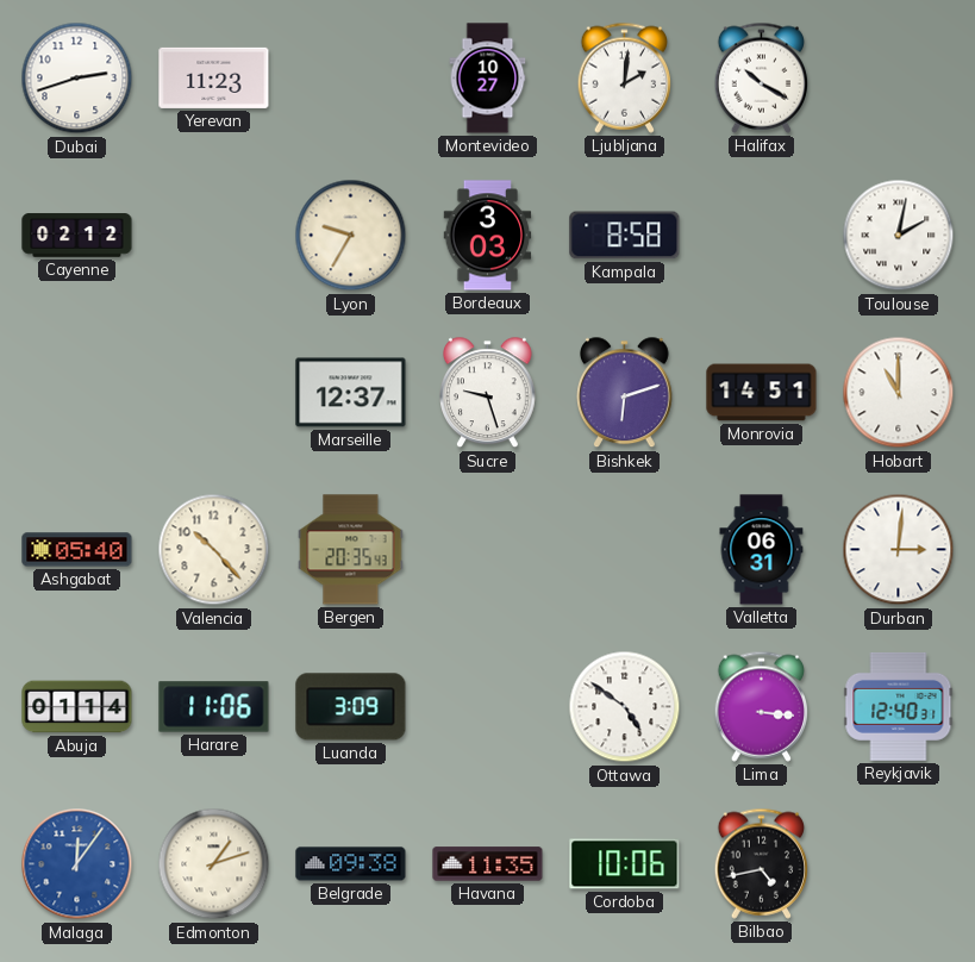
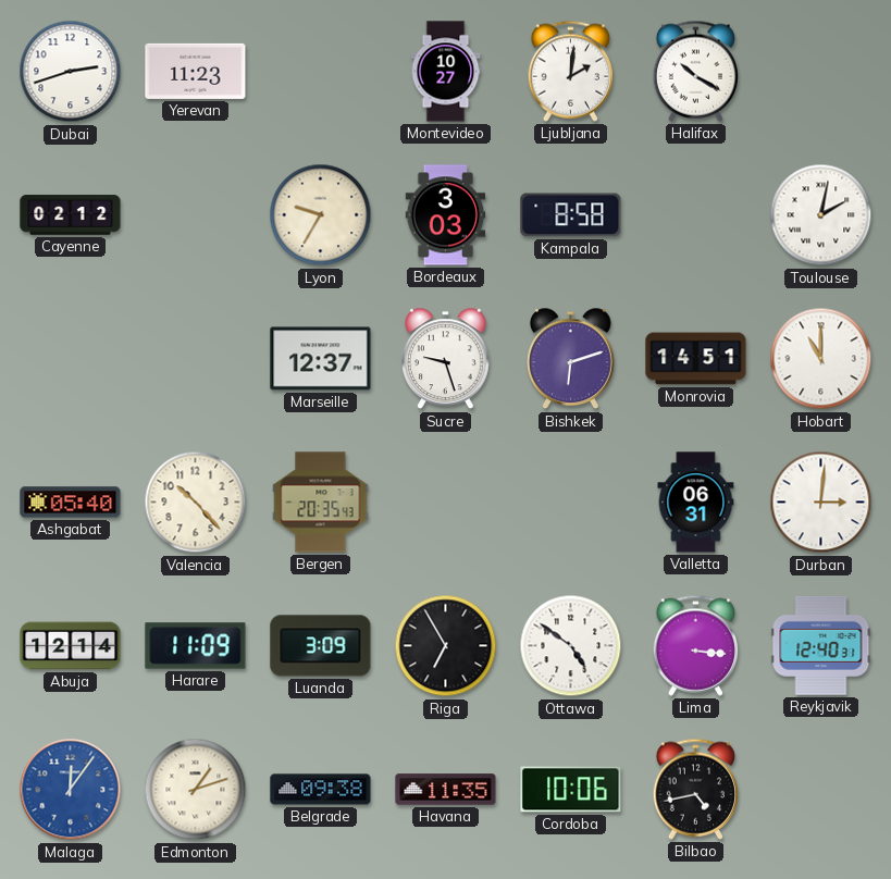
Abuja: 01:14 -> 12:14
Harare: 11:06 -> 11:09
Riga: none -> 6:55
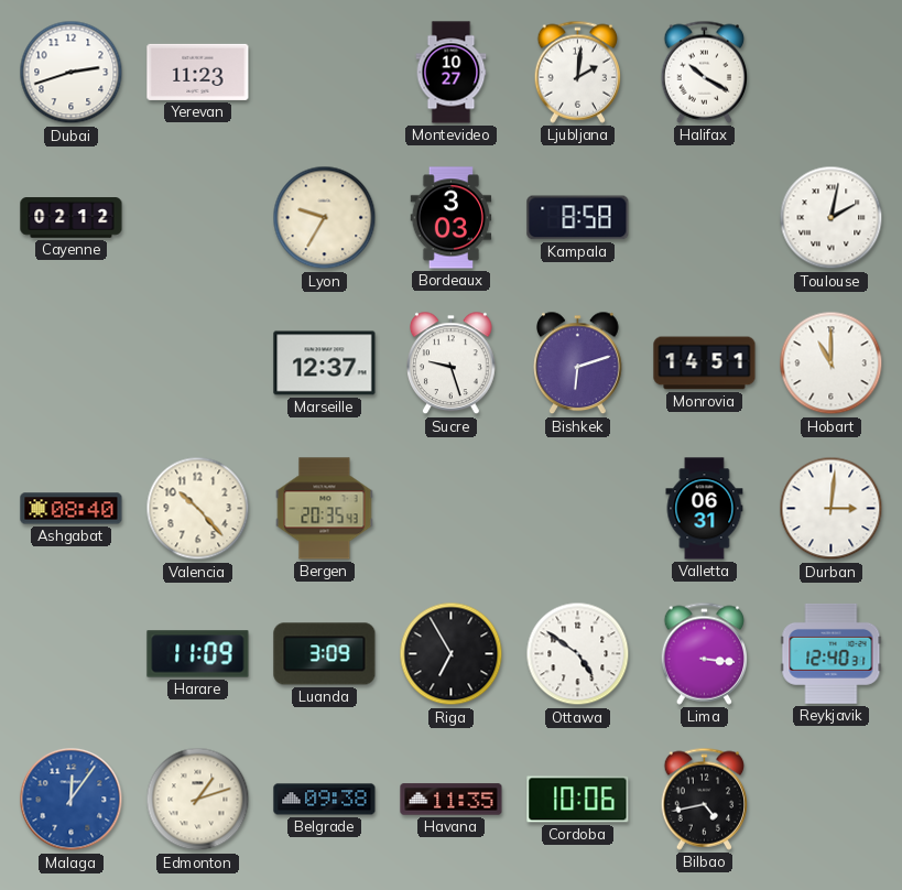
Ashgabat: 05:40 -> 08:40
Abuja: 12:14 -> none
